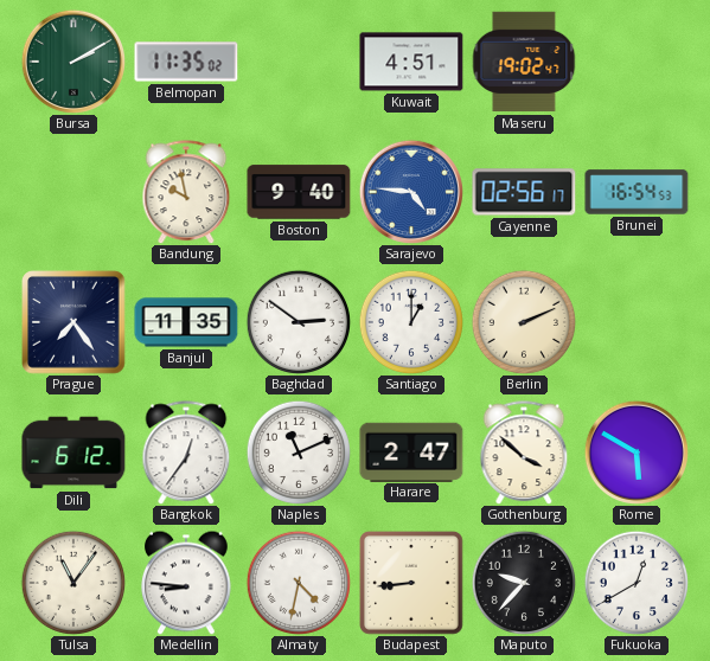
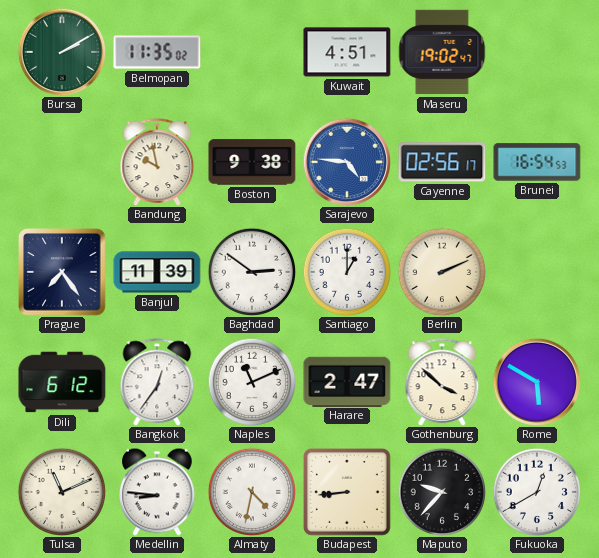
Boston: 9:40 -> 9:38
Banjul: 11:35 -> 11:39
Tulsa: 11:06 -> 11:11
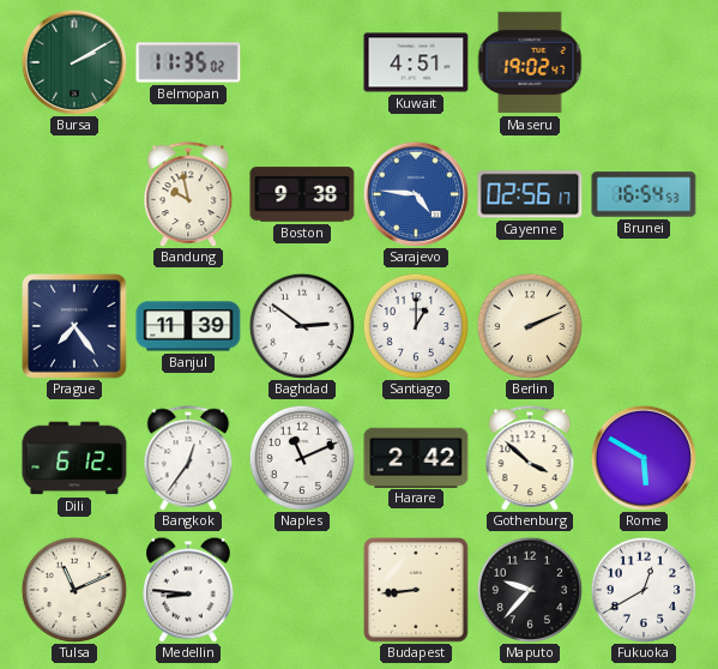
Harare: 2:47 -> 2:42
Almaty: 4:32 -> none
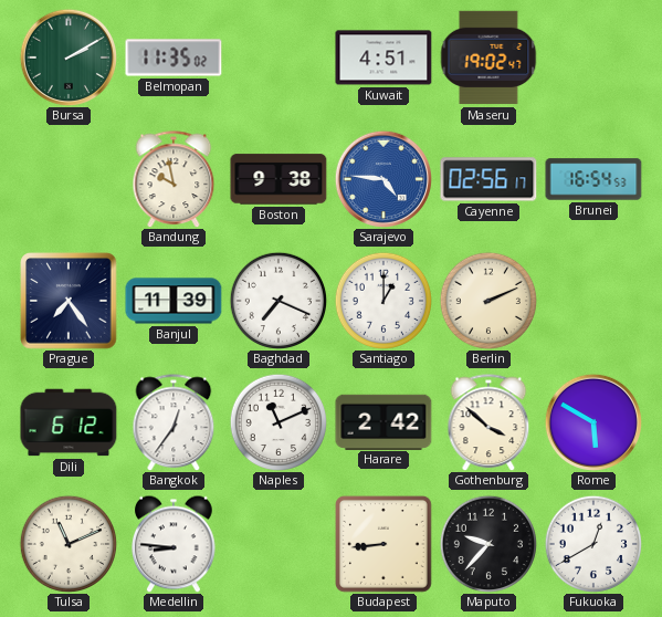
Baghdad: 2:51 -> 7:19
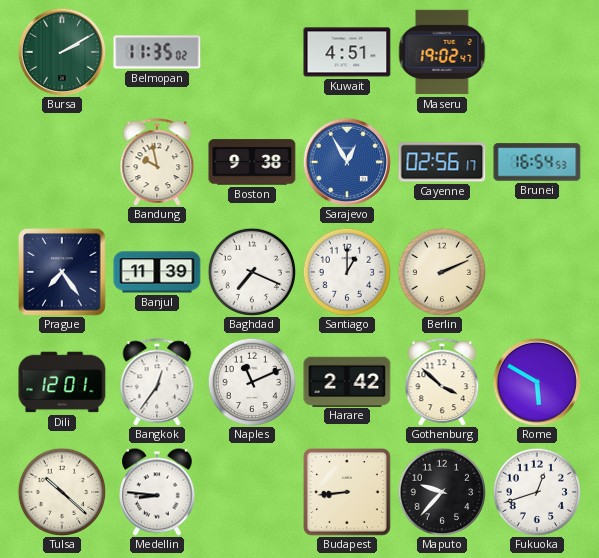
Sarajevo: 4:46 -> 12:55
Dili: 6:12 -> 12:01
Tulsa: 11:11 -> 10:22
Fukuoka: 12:40 -> 12:42
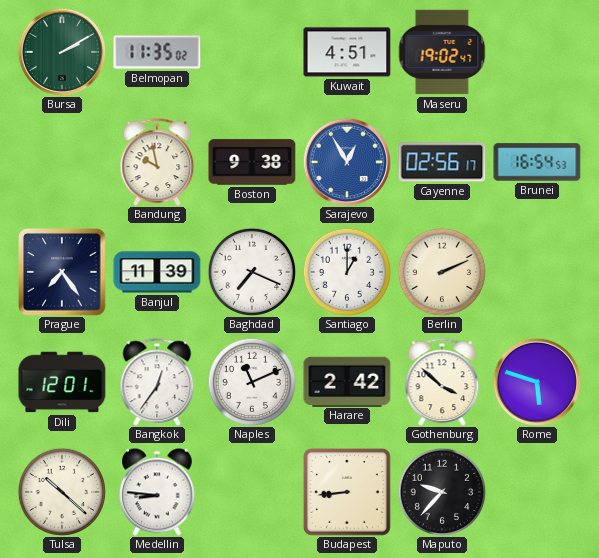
Rome: 5:50 -> 5:48
Fukuoka: 12:42 -> none
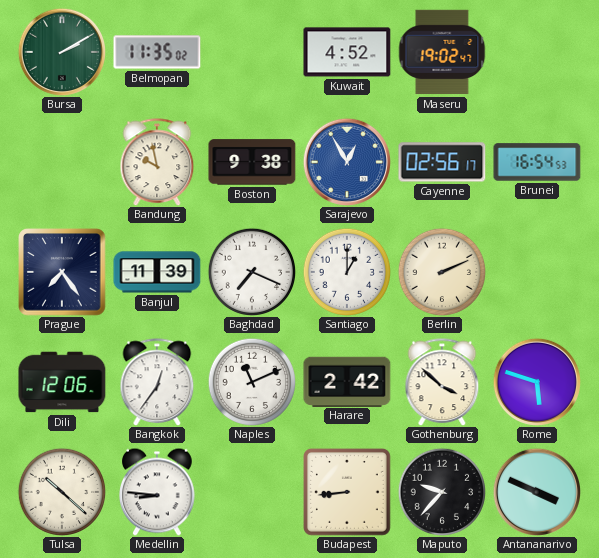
Kuwait: 4:51 -> 4:52
Dili: 12:01 -> 12:06
Antananarivo: none -> 3:49
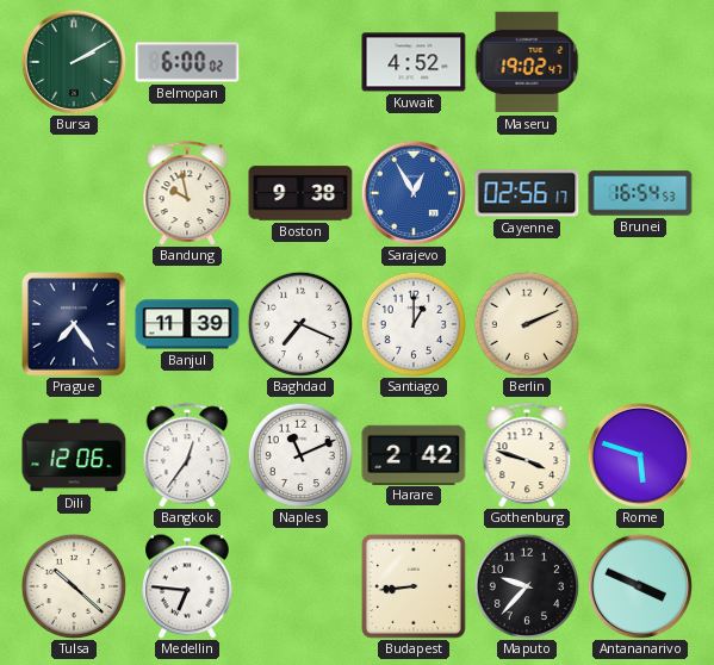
Belmopan: 11:35 -> 6:00
Gothenburg: 3:52 -> 3:48
Medellin: 8:46 -> 6:46
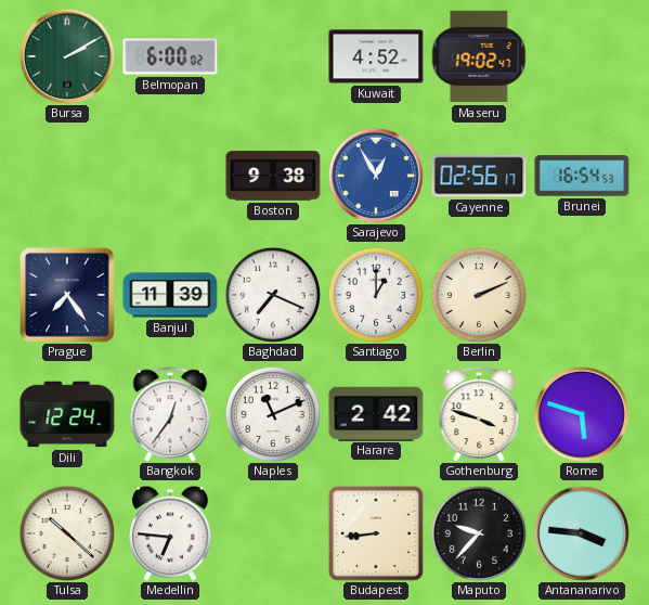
Bandung: 9:58 -> none
Dili: 12:06 -> 12:24
Antananarivo: 3:49 -> 3:46
